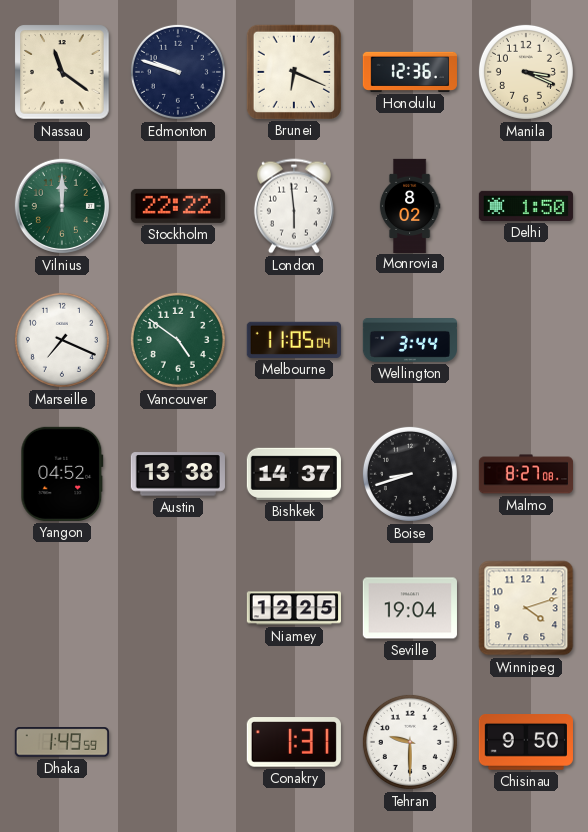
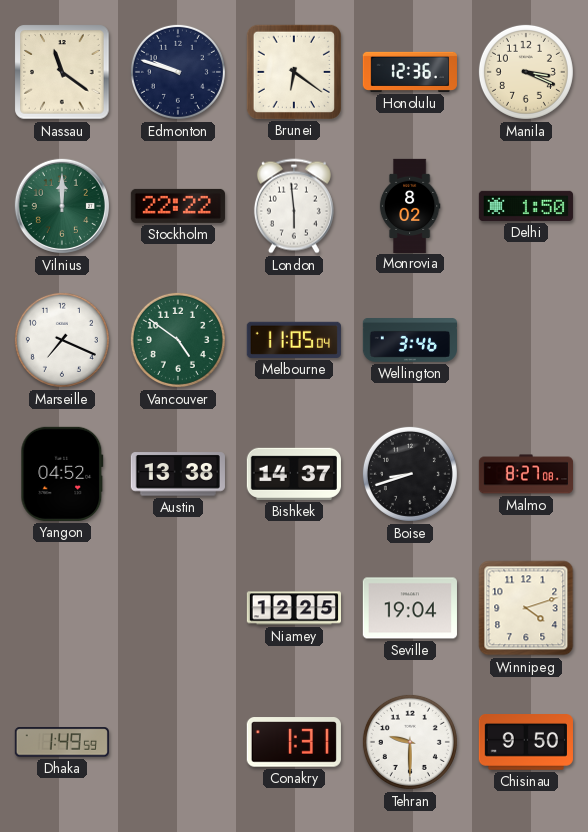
Brunei: 6:19 -> 6:21
Wellington: 3:44 -> 3:46
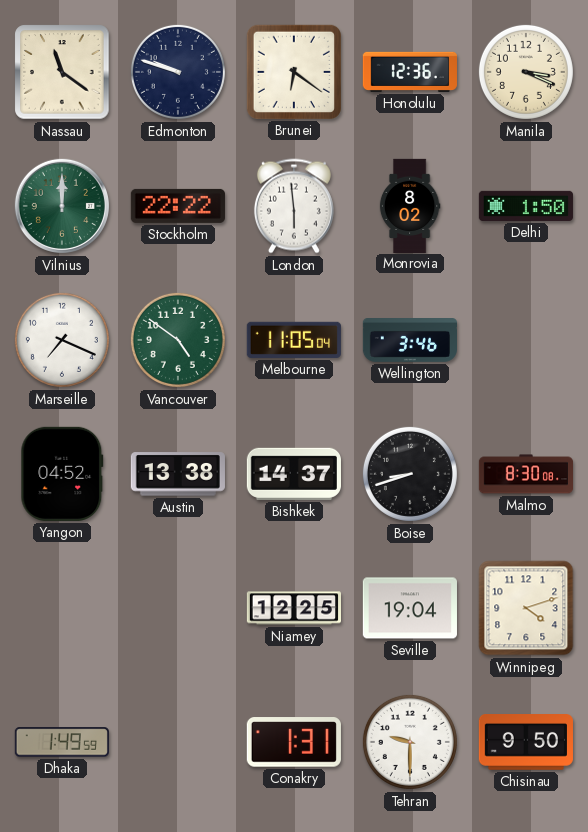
Malmo: 8:27 -> 8:30
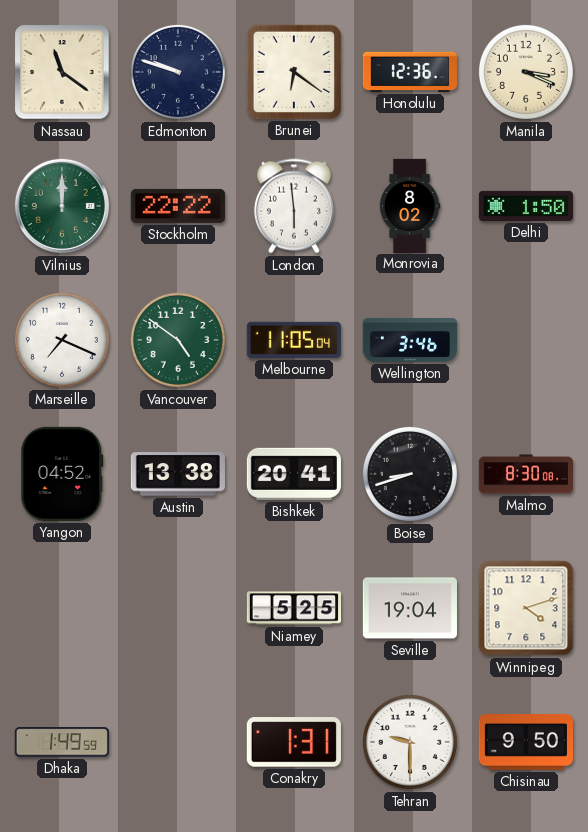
Bishkek: 14:37 -> 20:41
Niamey: 12:25 -> 5:25
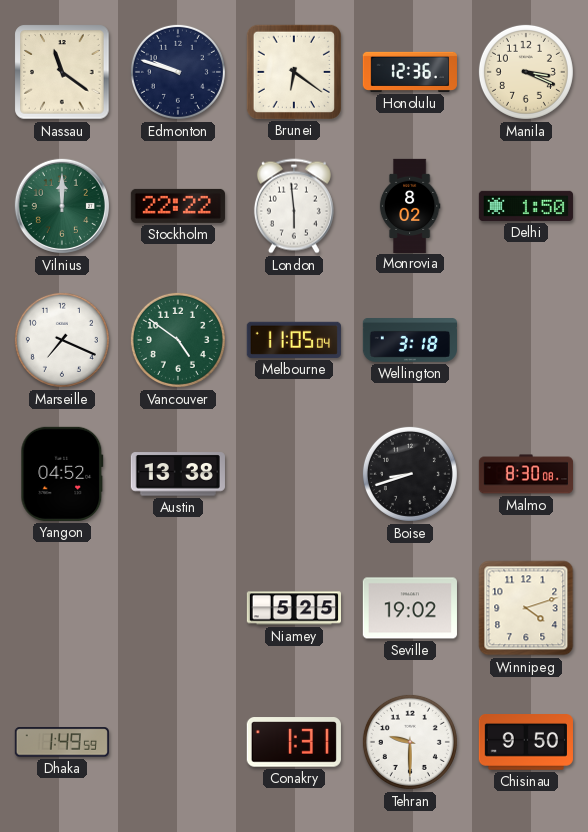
Wellington: 3:46 -> 3:18
Bishkek: 20:41 -> none
Seville: 19:04 -> 19:02
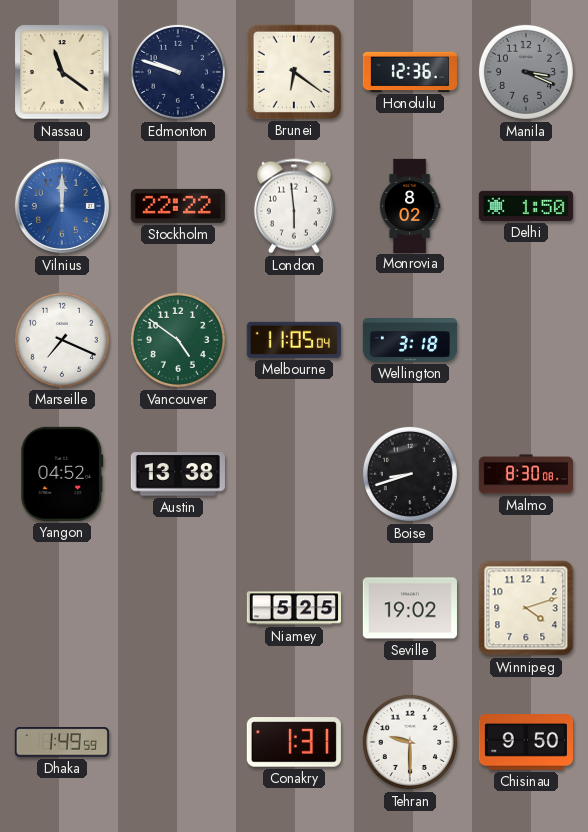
Manila dial: cream -> grey
Vilnius dial: green -> blue
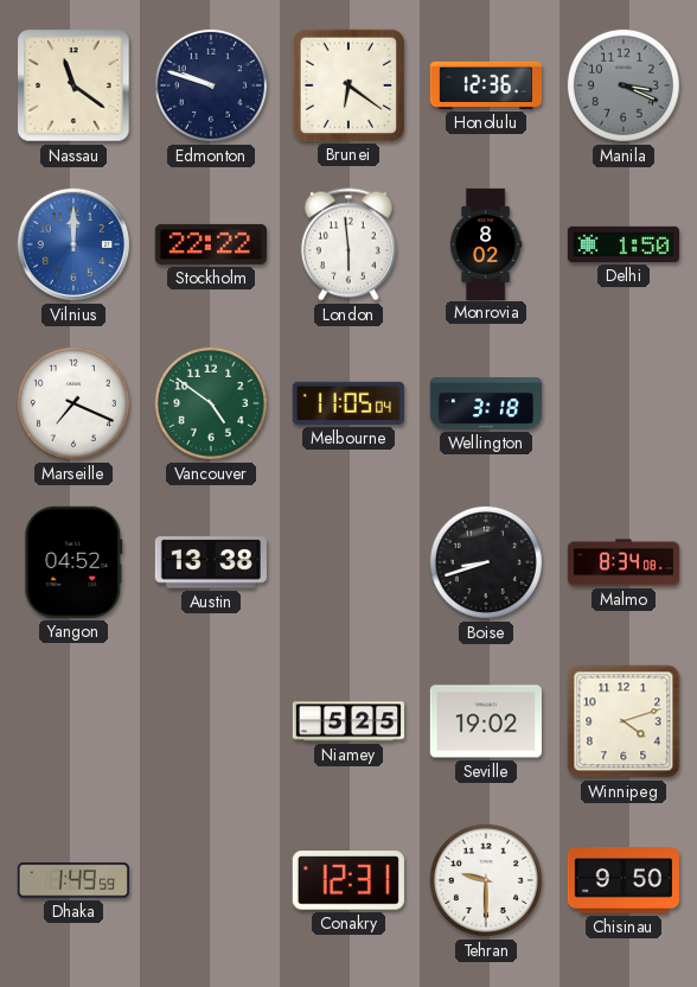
Malmo: 8:30 -> 8:34
Conakry: 1:31 -> 12:31
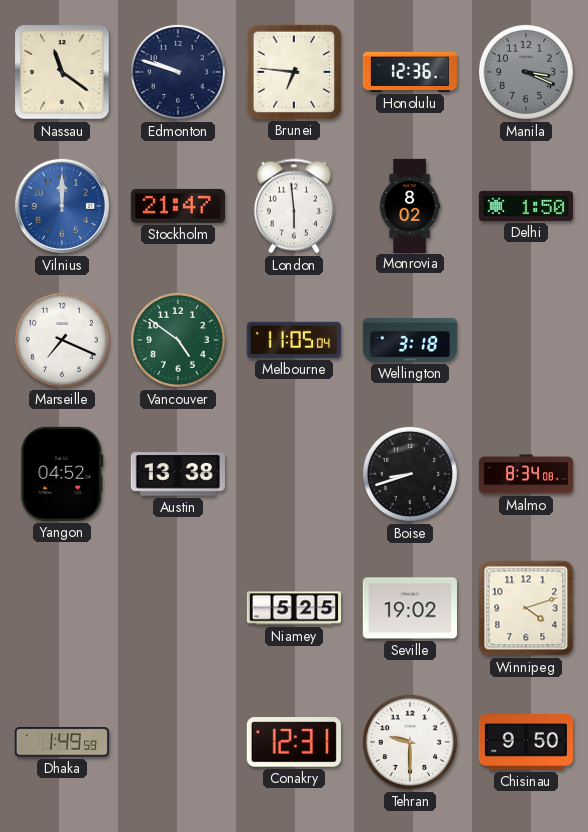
Brunei: 6:21 -> 6:46
Stockholm: 22:22 -> 21:47
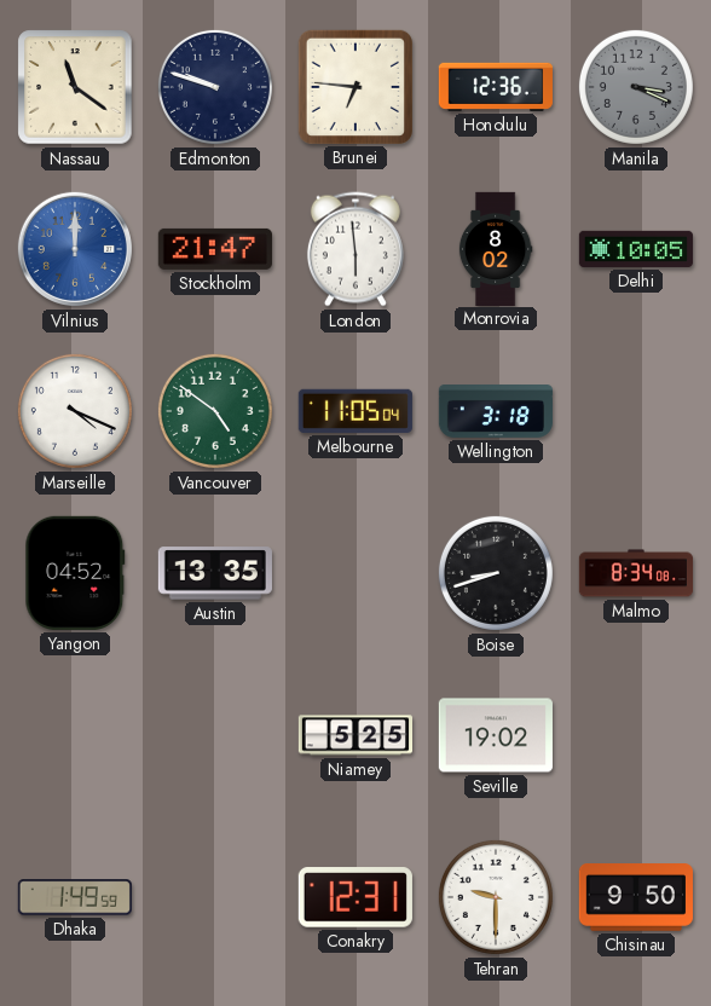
Delhi: 1:50 -> 10:05
Marseille: 7:19 -> 4:19
Austin: 13:38 -> 13:35
Winnipeg: 4:12 -> none
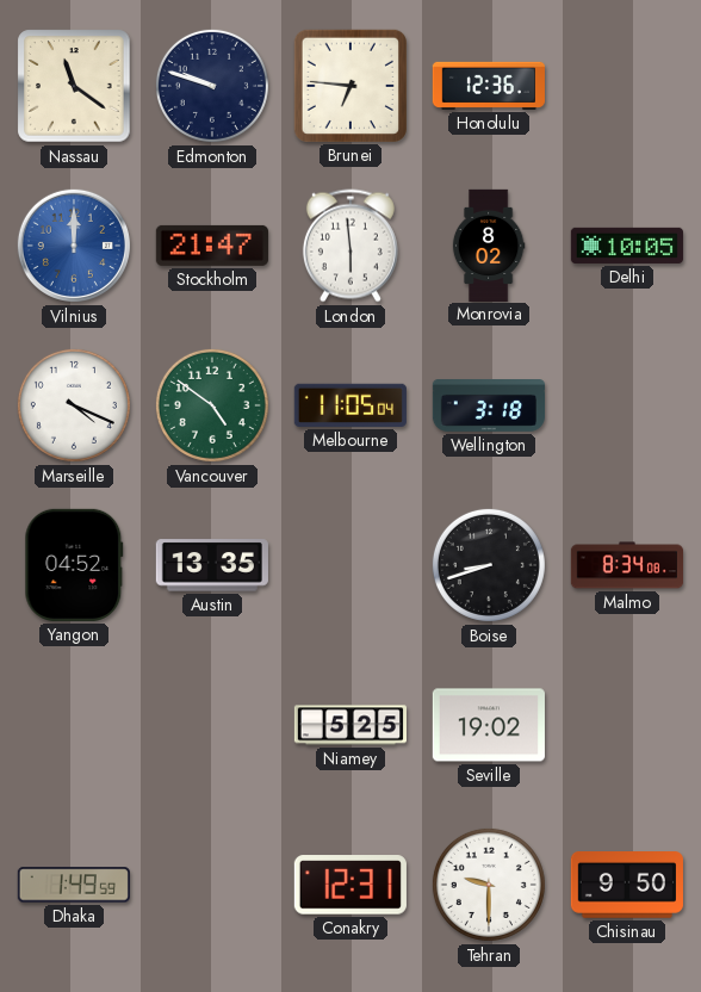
Manila: 3:19 -> none
